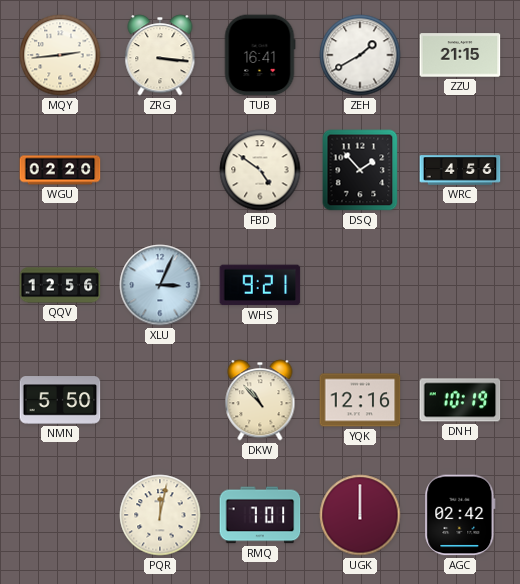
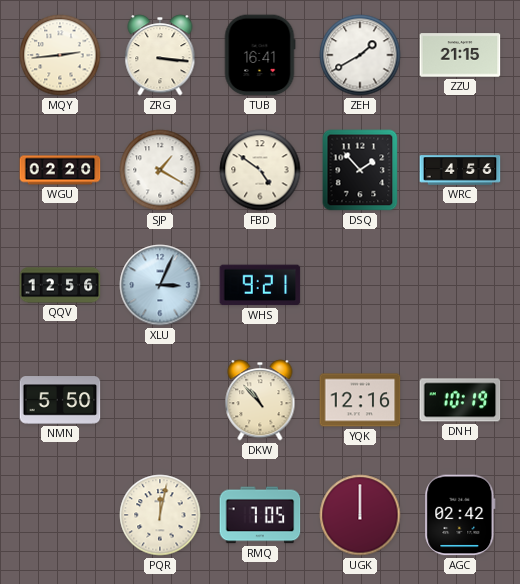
SJP: none -> 1:20
RMQ: 7:01 -> 7:05
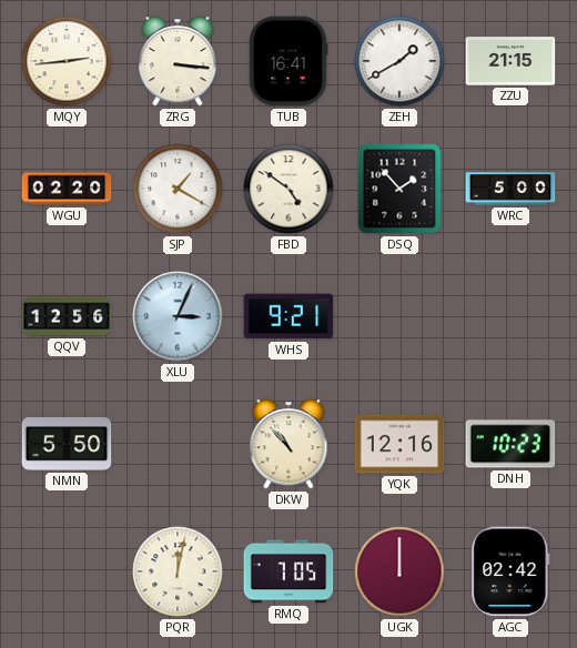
WRC: 4:56 -> 5:00
DNH: 10:19 -> 10:23
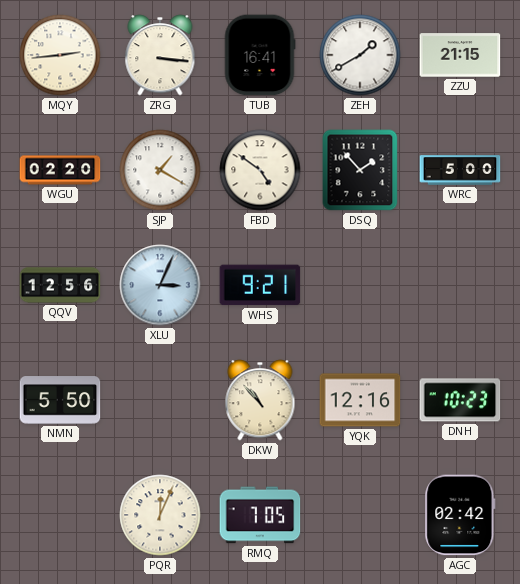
PQR: 12:02 -> 12:04
UGK: 12:00 -> none
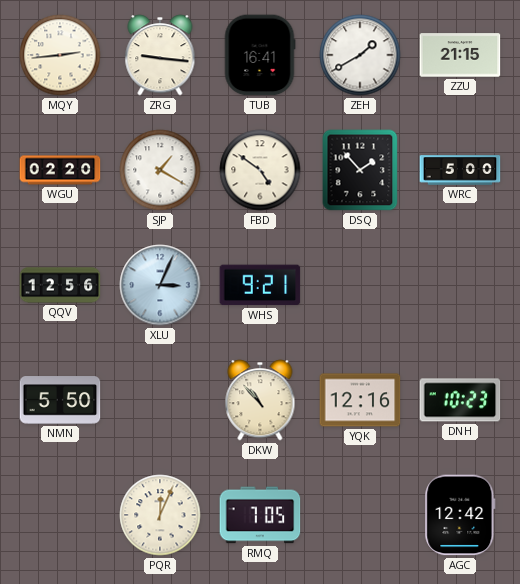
ZRG: 3:16 -> 9:16
AGC: 02:42 -> 12:42
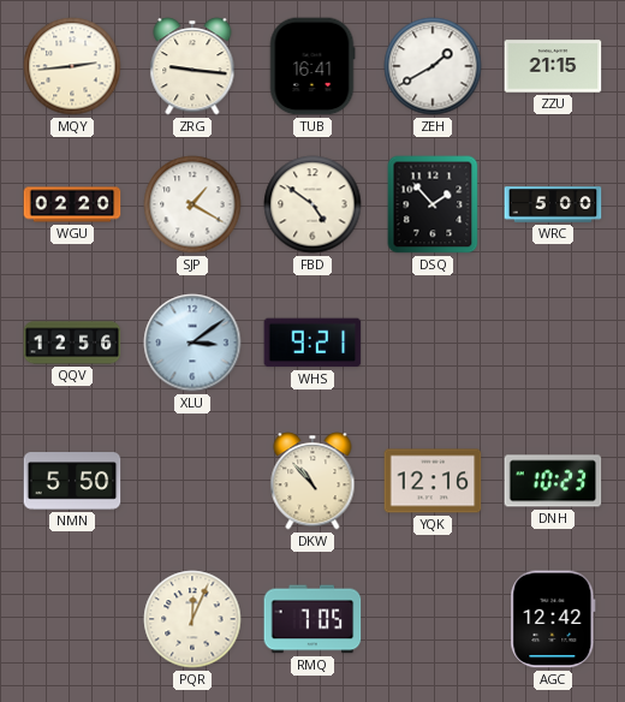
XLU: 3:04 -> 3:09
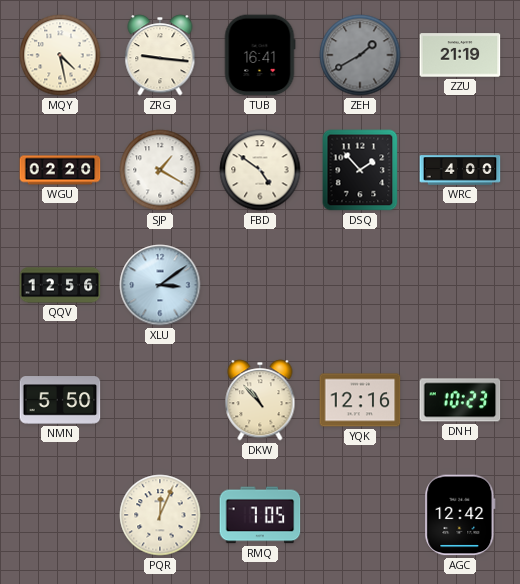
MQY: 2:44 -> 4:28
ZEH dial: white -> grey
ZZU: 21:15 -> 21:19
WRC: 5:00 -> 4:00
WHS: 9:21 -> none
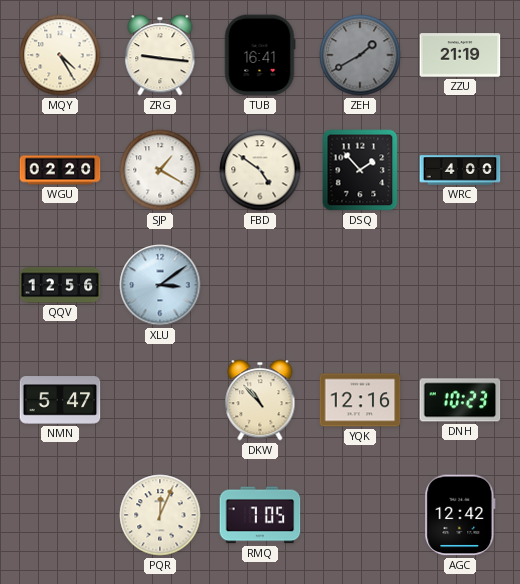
MQY: 4:28 -> 4:25
NMN: 5:50 -> 5:47
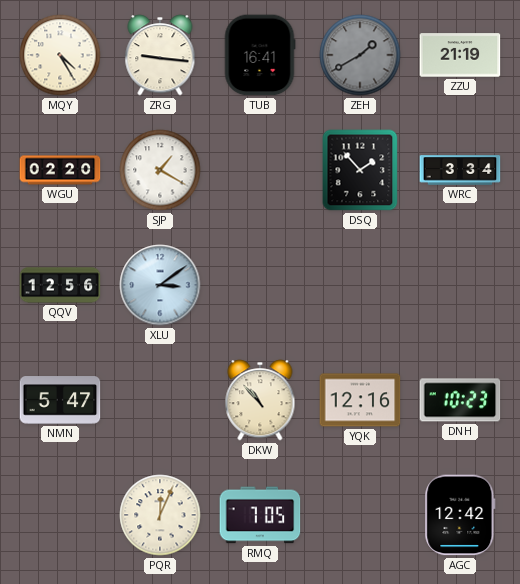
FBD: 4:51 -> none
WRC: 4:00 -> 3:34
